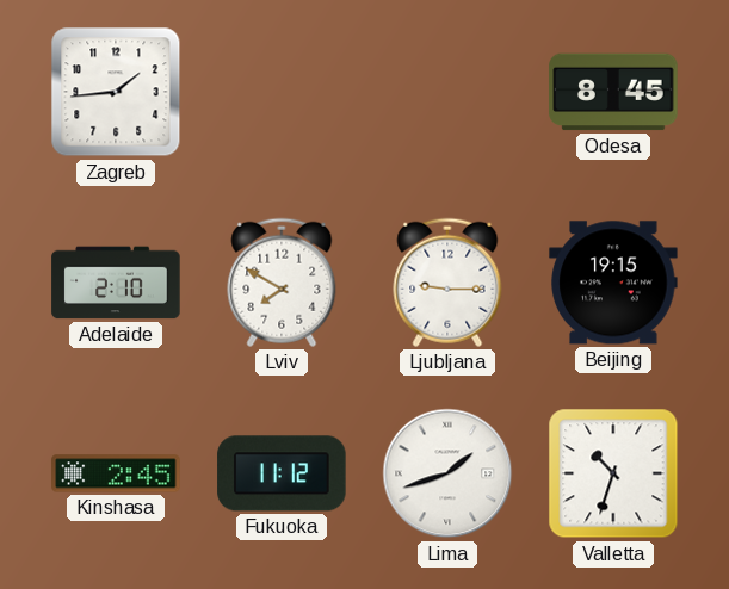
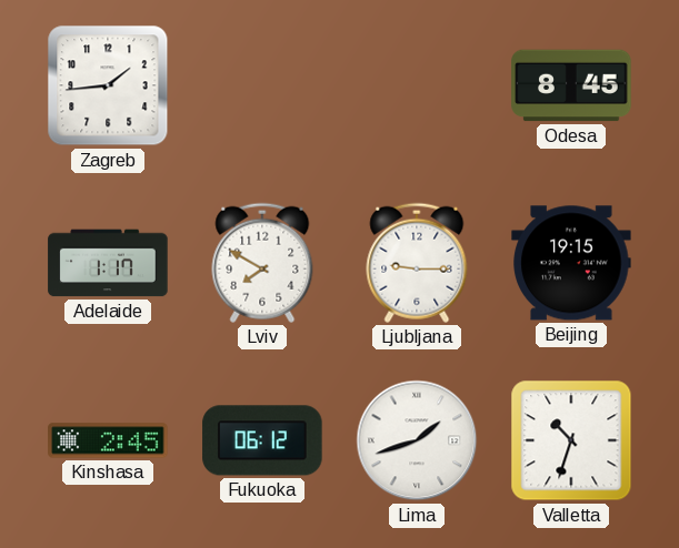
Adelaide: 2:10 -> 1:17
Fukuoka: 11:12 -> 06:12
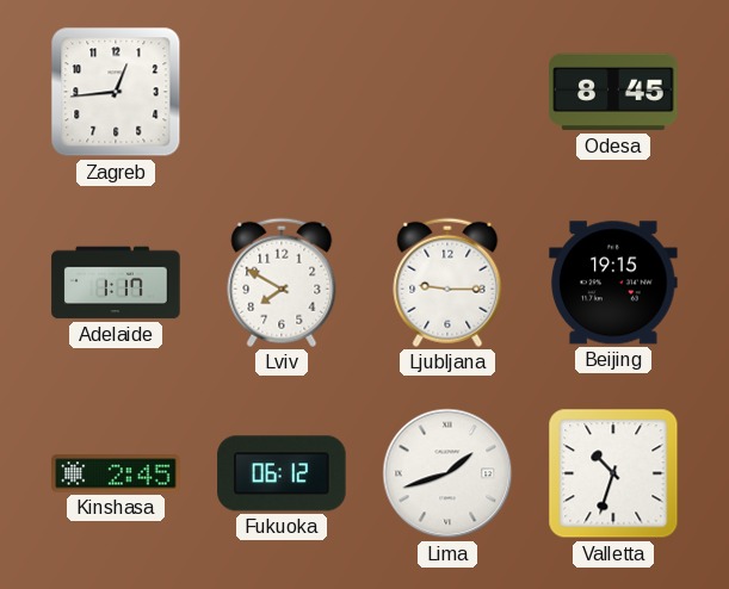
Zagreb: 1:44 -> 12:44
